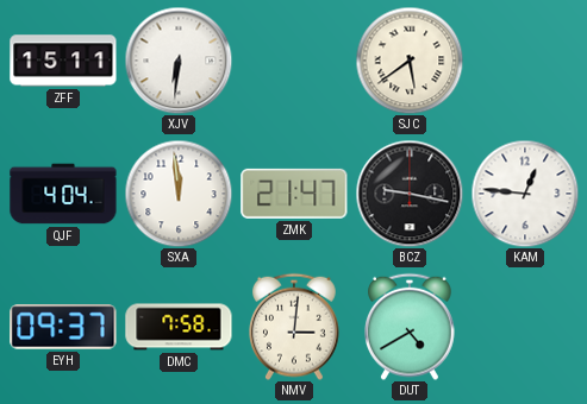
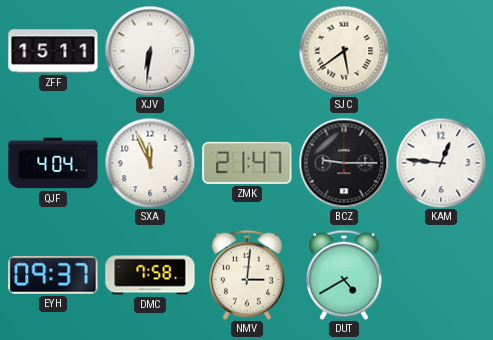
SXA: 11:59 -> 11:56
BCZ: 9:17 -> 9:15
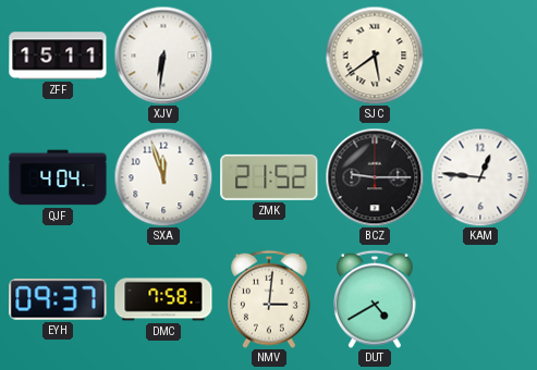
SXA: 11:56 -> 11:57
ZMK: 21:47 -> 21:52
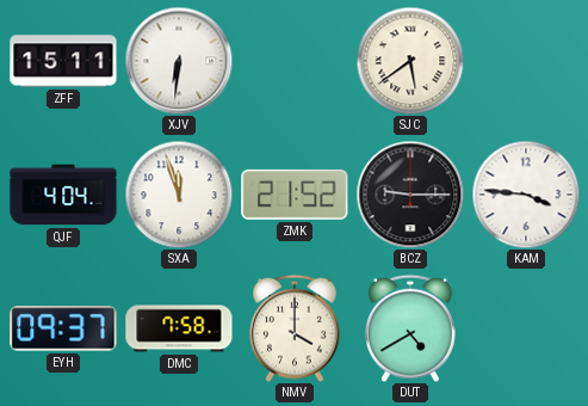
KAM: 12:46 -> 3:46
NMV: 3:01 -> 4:00
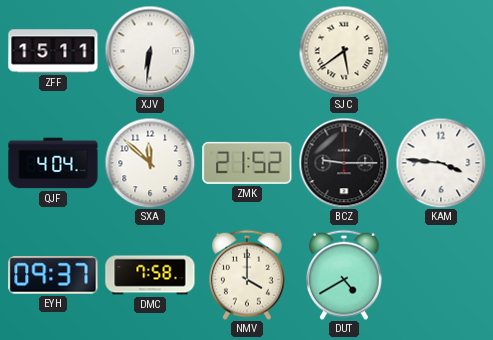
SXA: 11:57 -> 11:52
